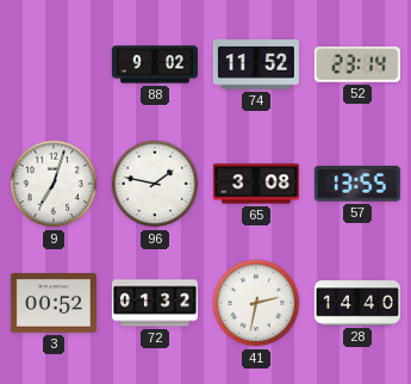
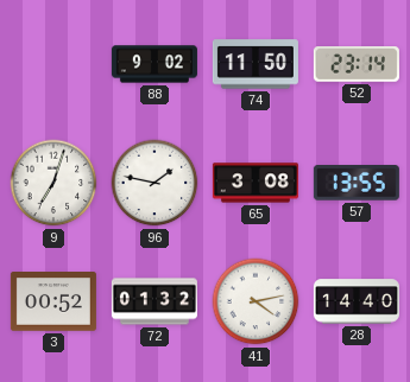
74: 11:52 -> 11:50
41: 2:32 -> 4:13
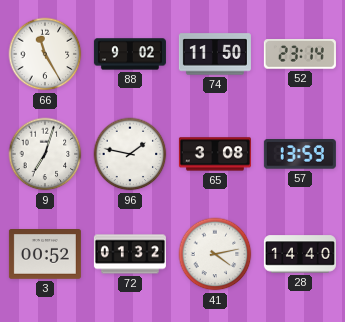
66: none -> 11:25
57: 13:55 -> 13:59
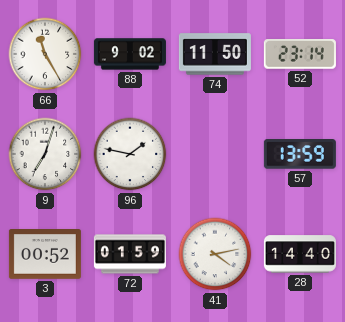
65: 3:08 -> none
72: 01:32 -> 01:59
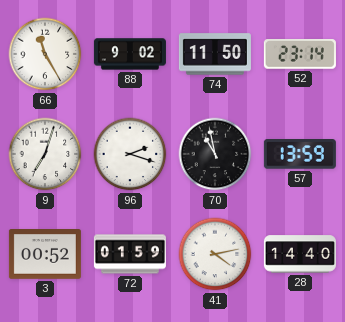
96: 1:47 -> 2:18
70: none -> 10:58
